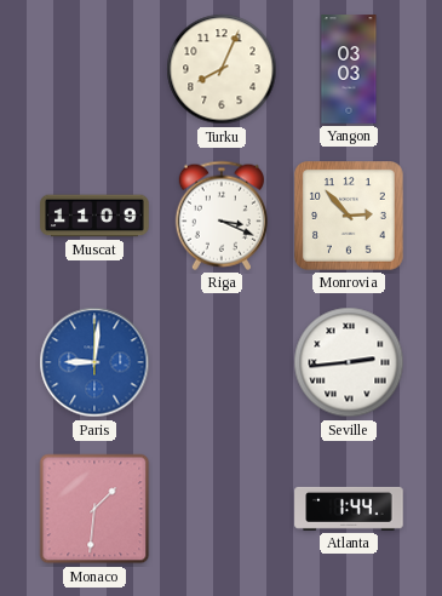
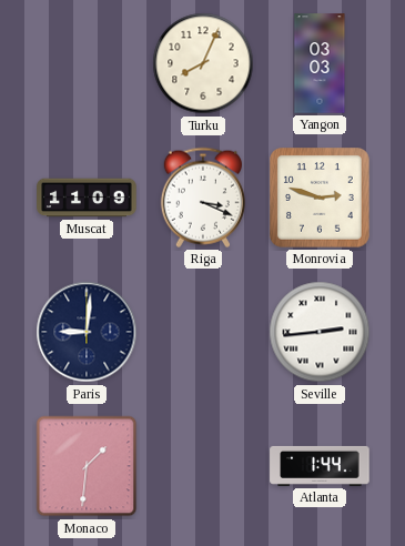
Monrovia: 2:53 -> 2:48
Paris dial: blue -> navy
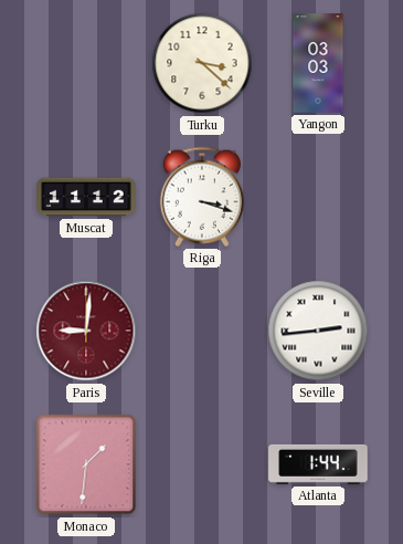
Turku: 8:04 -> 3:22
Muscat: 11:09 -> 11:12
Riga: 3:19 -> 3:18
Monrovia: 2:48 -> none
Paris dial: navy -> burgundy
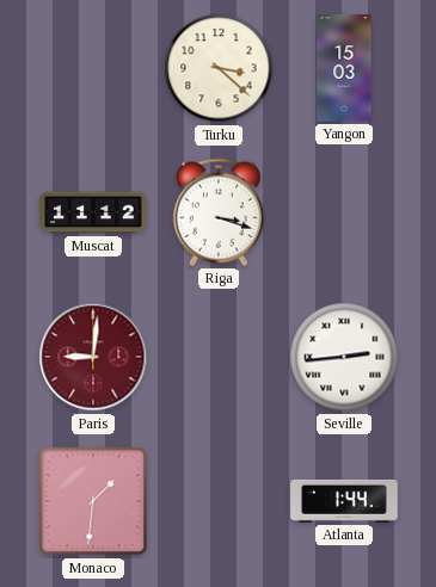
Yangon: 03:03 -> 15:03
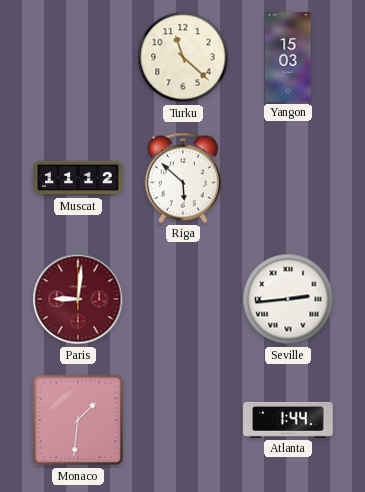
Turku: 3:22 -> 11:22
Riga: 3:18 -> 5:52
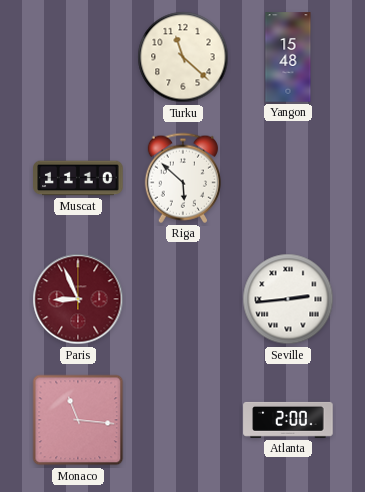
Yangon: 15:03 -> 15:48
Muscat: 11:12 -> 11:10
Paris: 9:01 -> 8:56
Monaco: 1:31 -> 11:16
Atlanta: 1:44 -> 2:00
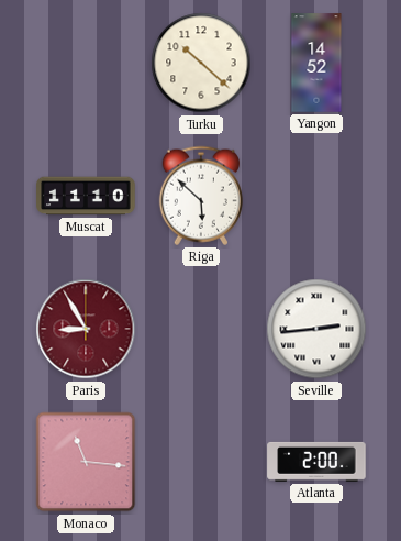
Turku: 11:22 -> 10:22
Yangon: 15:48 -> 14:52
Paris: 8:56 -> 8:55
